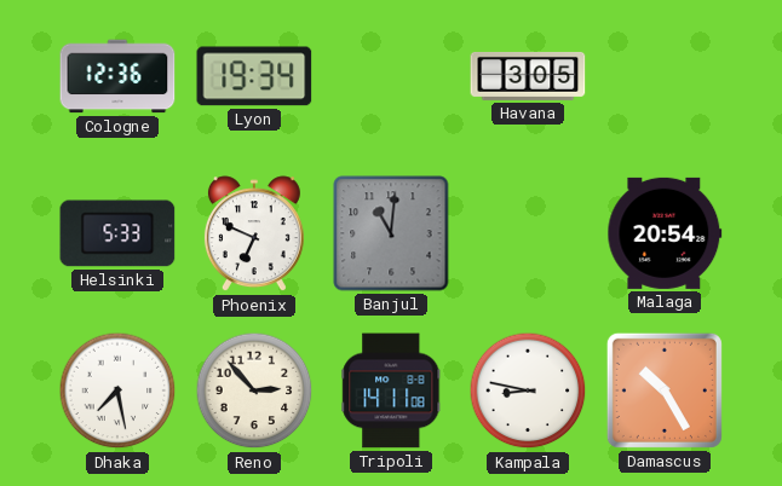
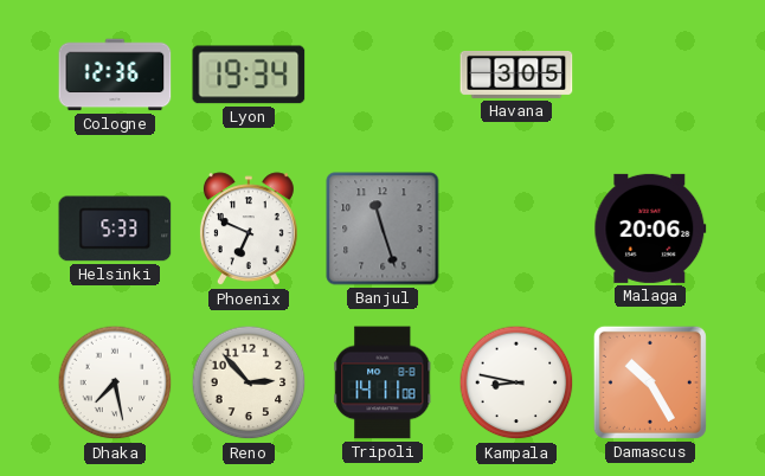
Banjul: 11:01 -> 11:27
Malaga: 20:54 -> 20:06
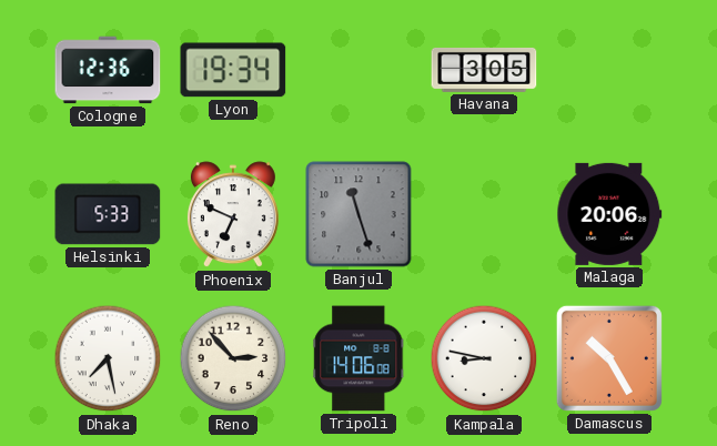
Tripoli: 14:11 -> 14:06
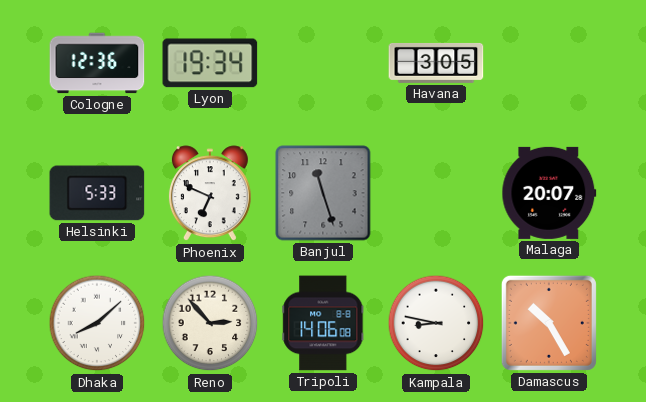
Malaga: 20:06 -> 20:07
Dhaka: 7:28 -> 8:08
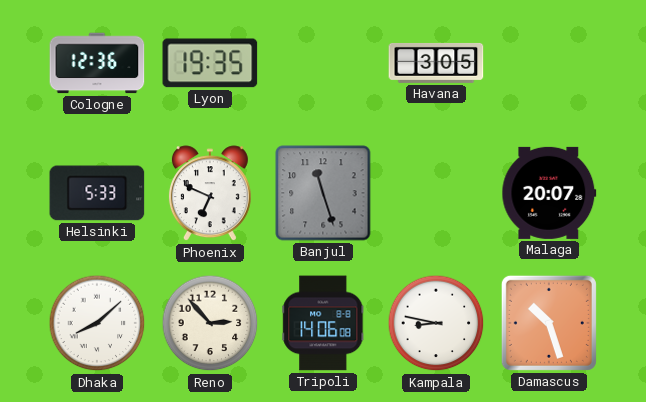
Lyon: 19:34 -> 19:35
Damascus: 10:25 -> 10:27
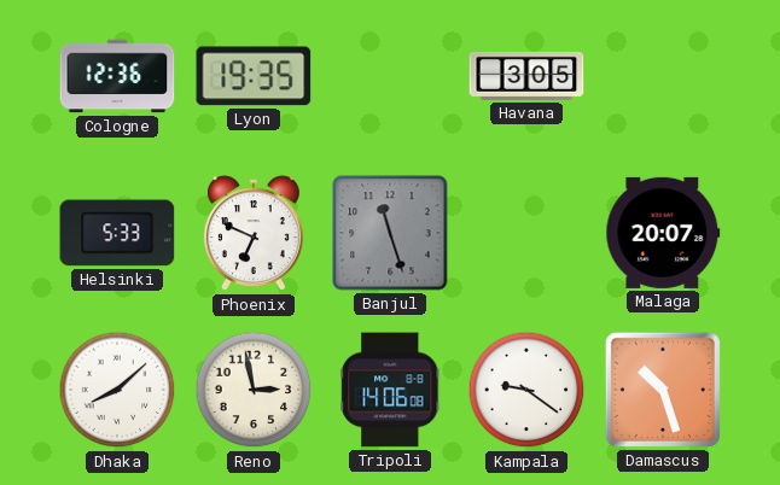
Reno: 2:53 -> 2:58
Kampala: 8:47 -> 9:21
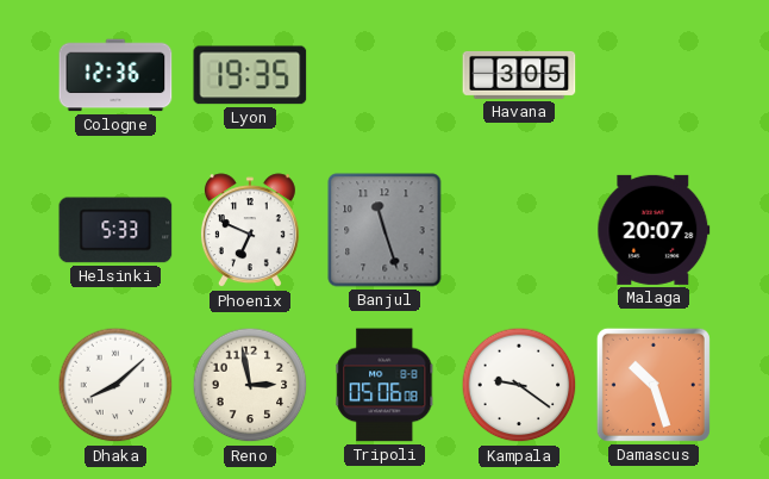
Tripoli: 14:06 -> 05:06
